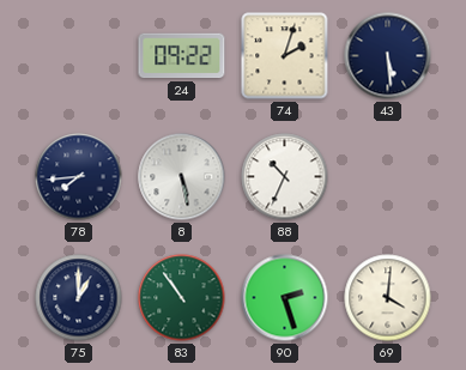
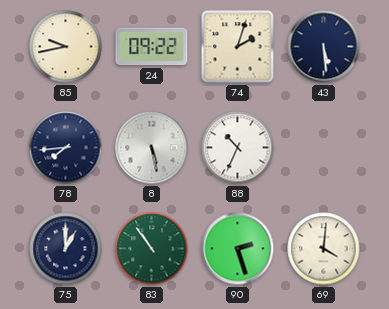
85: none -> 9:43
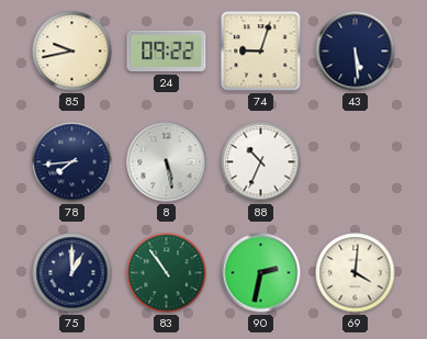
74: 2:03 -> 9:03
90: 2:27 -> 2:32
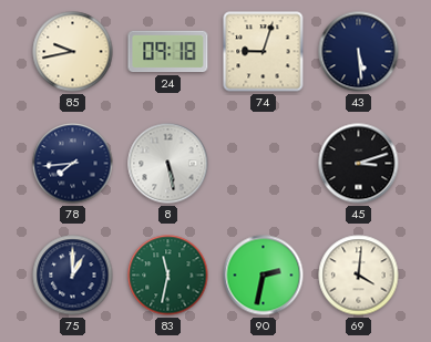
24: 09:22 -> 09:18
88: 10:34 -> none
45: none -> 3:12
83: 10:54 -> 11:32
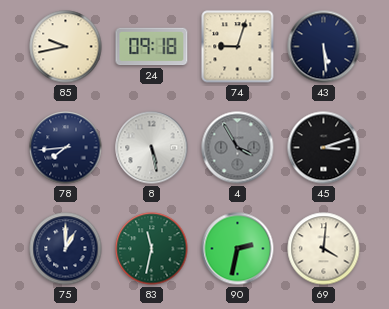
4: none -> 3:55
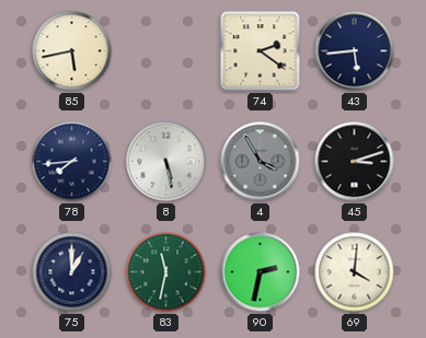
85: 9:43 -> 5:43
24: 09:18 -> none
74: 9:03 -> 2:21
43: 5:29 -> 5:44
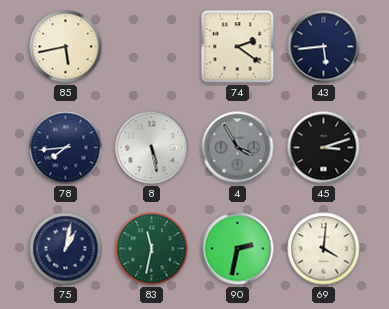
75: 1:00 -> 1:02
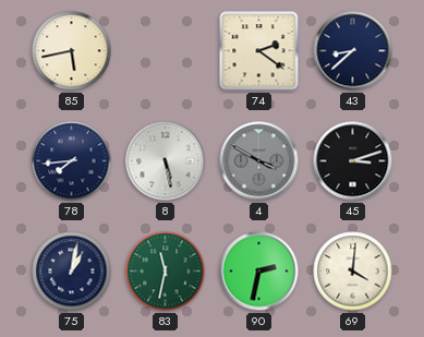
43: 5:44 -> 8:38
4: 3:55 -> 3:50
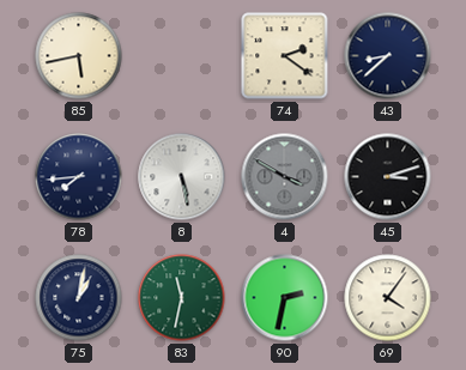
69: 4:01 -> 4:06
